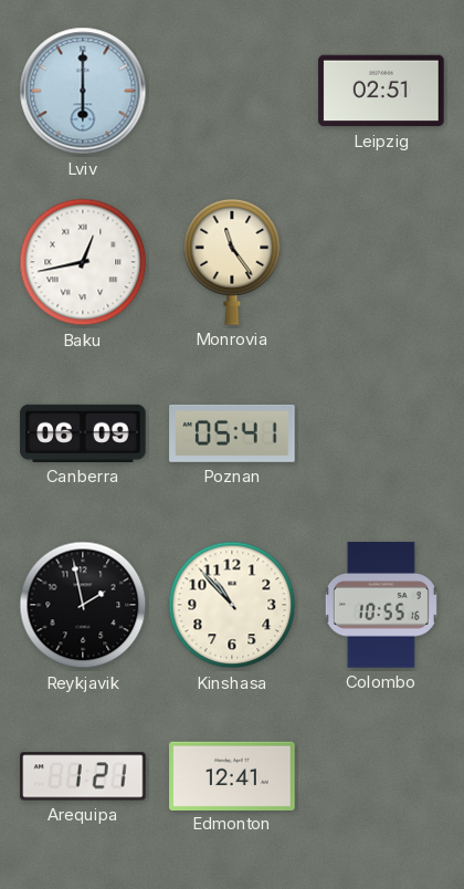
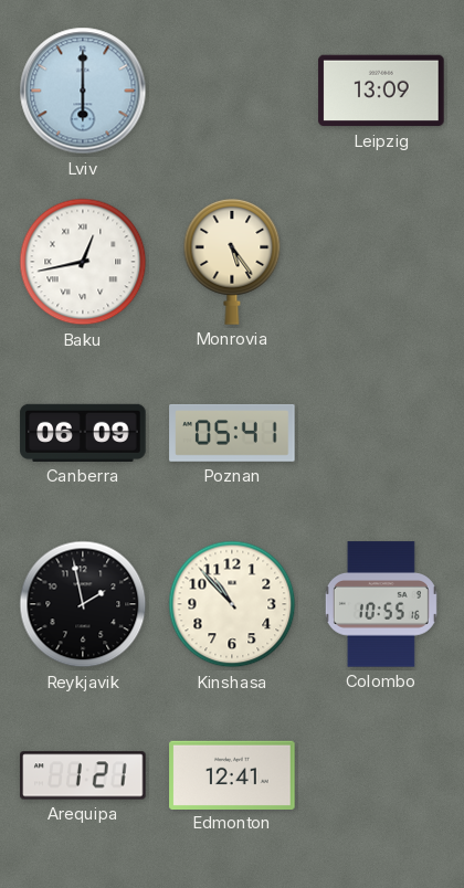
Leipzig: 02:51 -> 13:09
Monrovia: 11:24 -> 5:24
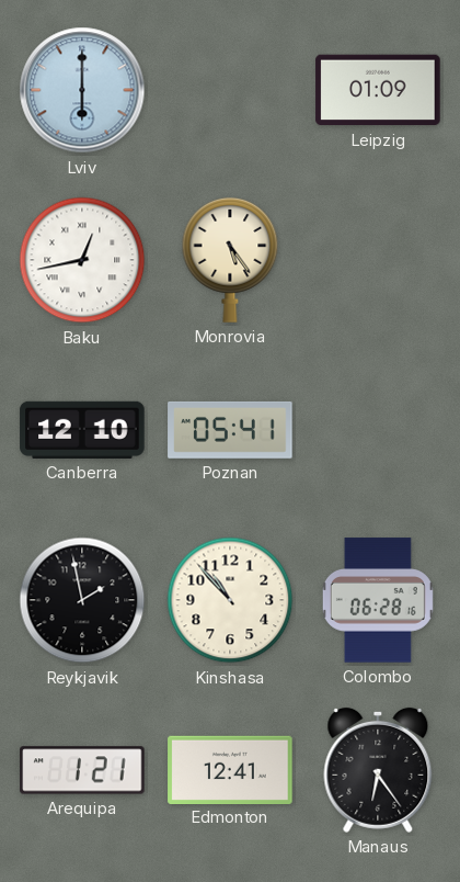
Leipzig: 13:09 -> 01:09
Canberra: 06:09 -> 12:10
Colombo: 10:55 -> 06:28
Manaus: none -> 6:24
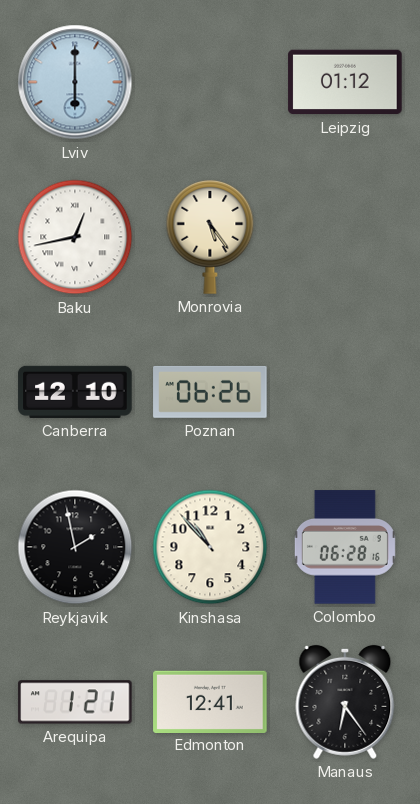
Leipzig: 01:09 -> 01:12
Poznan: 05:41 -> 06:26
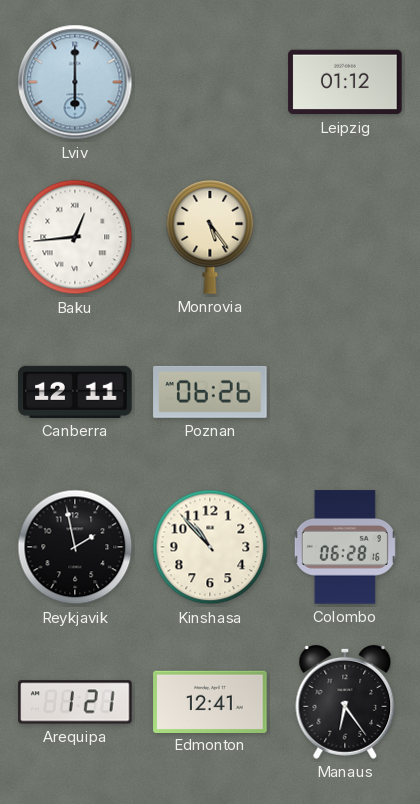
Baku: 12:43 -> 12:44
Canberra: 12:10 -> 12:11
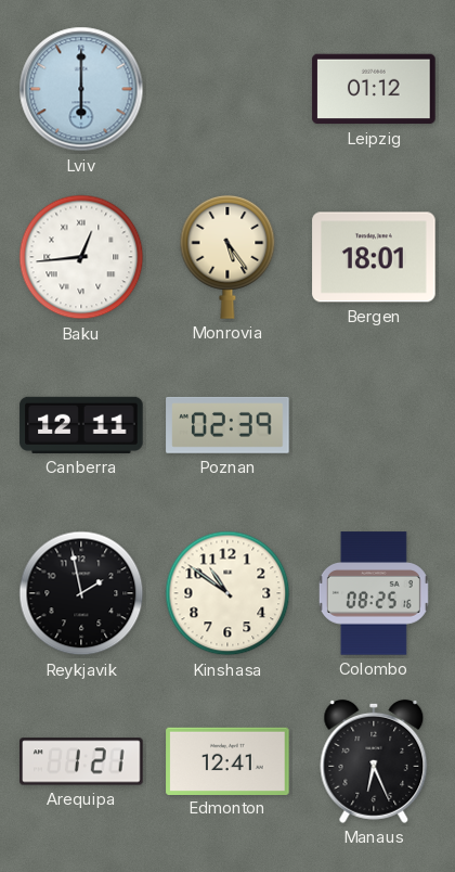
Bergen: none -> 18:01
Poznan: 06:26 -> 02:39
Kinshasa: 10:53 -> 10:51
Colombo: 06:28 -> 08:25
Manaus: 6:24 -> 6:26
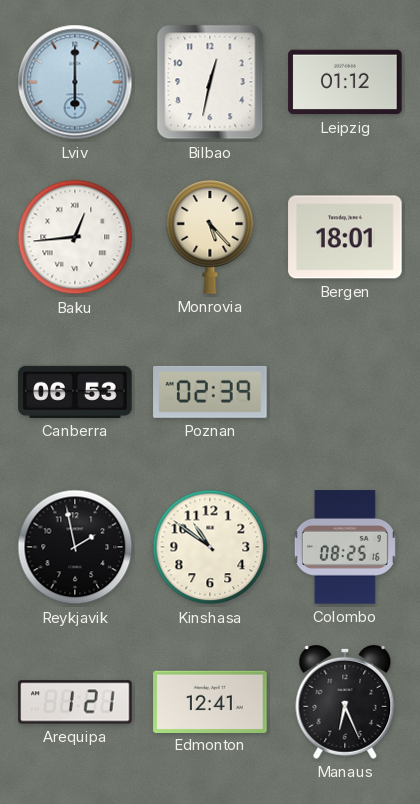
Bilbao: none -> 12:32
Monrovia: 5:24 -> 5:23
Canberra: 12:11 -> 06:53
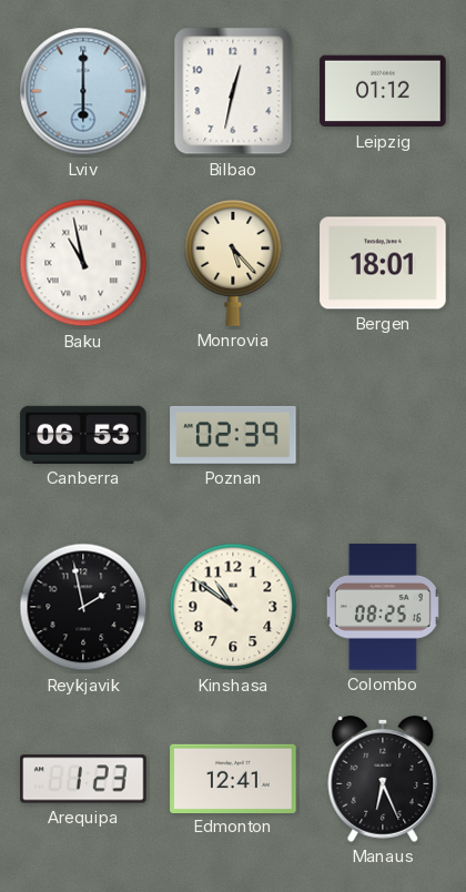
Baku: 12:44 -> 10:58
Arequipa: 1:21 -> 1:23
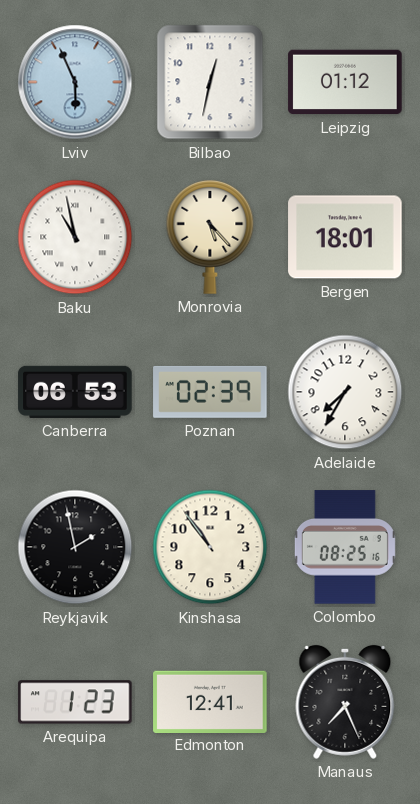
Lviv: 6:00 -> 5:56
Adelaide: none -> 7:35
Kinshasa: 10:51 -> 10:54
Manaus: 6:26 -> 7:26
